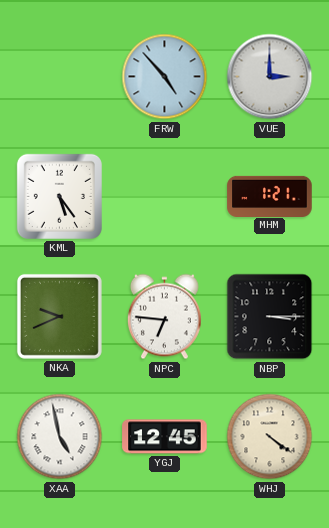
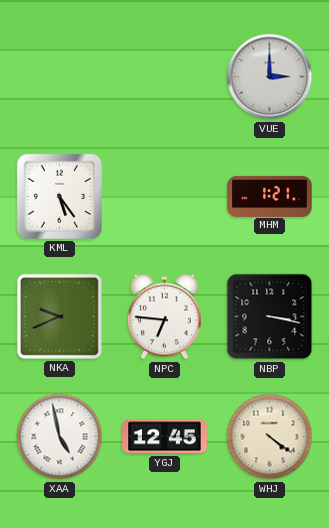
FRW: 4:53 -> none
NBP: 3:15 -> 3:17
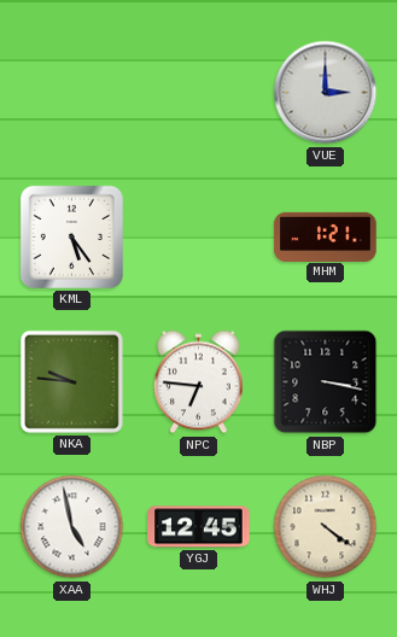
NKA: 9:41 -> 9:46
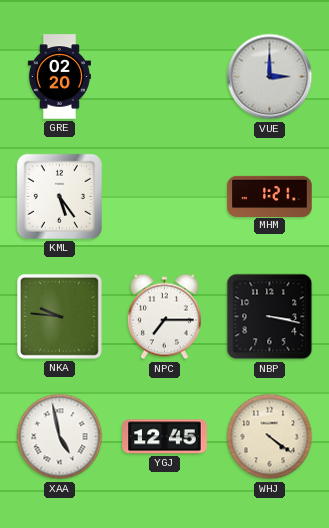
GRE: none -> 02:20
NPC: 6:46 -> 7:15
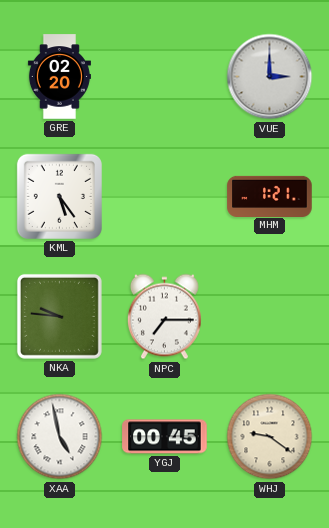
NBP: 3:17 -> none
YGJ: 12:45 -> 00:45
WHJ: 4:21 -> 9:21
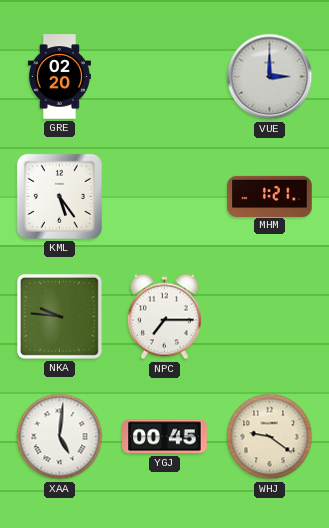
XAA: 4:58 -> 5:01
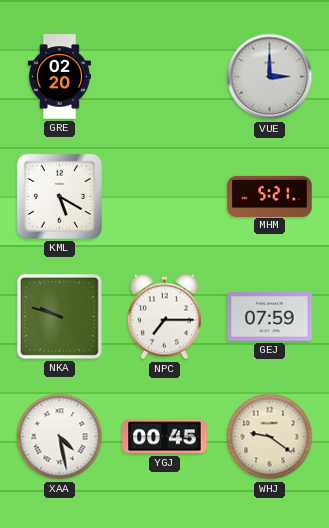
KML: 5:24 -> 5:20
MHM: 1:21 -> 5:21
NKA: 9:46 -> 9:48
GEJ: none -> 07:59
XAA: 5:01 -> 4:28
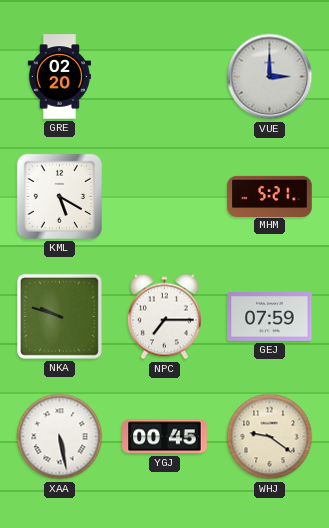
XAA: 4:28 -> 5:28
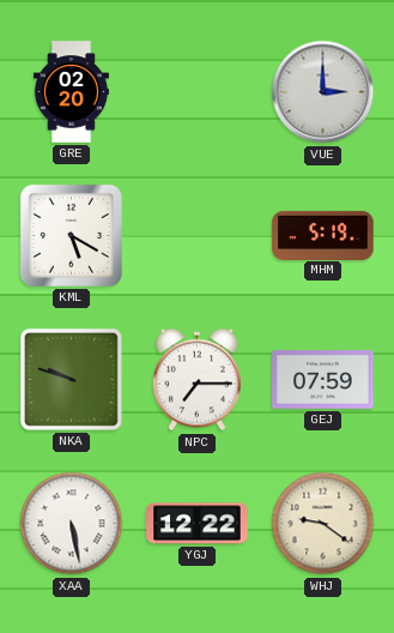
MHM: 5:21 -> 5:19
YGJ: 00:45 -> 12:22
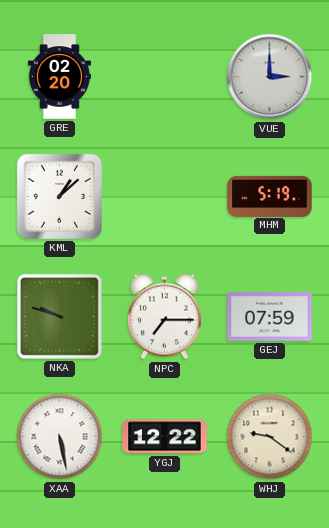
KML: 5:20 -> 1:08
